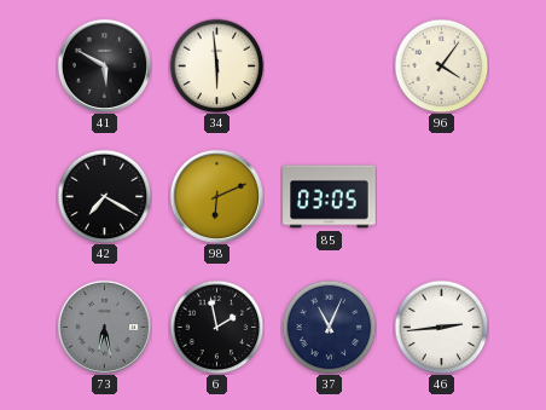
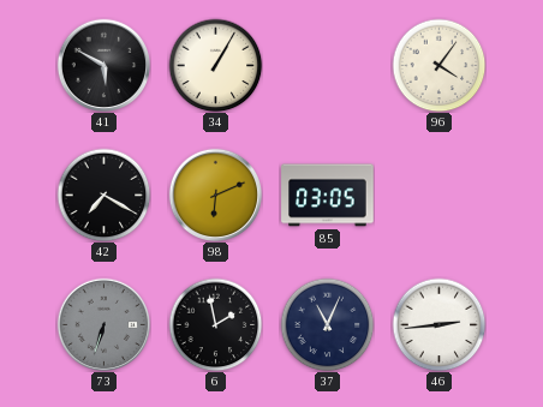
34: 5:59 -> 1:05
73: 6:28 -> 6:33
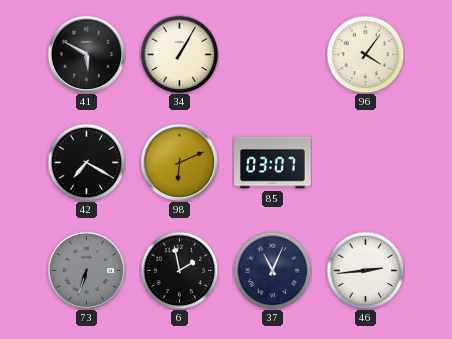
85: 03:05 -> 03:07
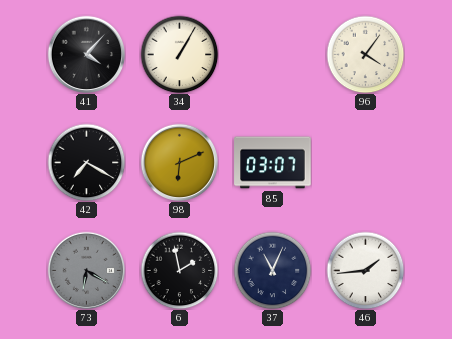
41: 5:50 -> 4:07
73: 6:33 -> 6:20
46: 2:44 -> 1:44
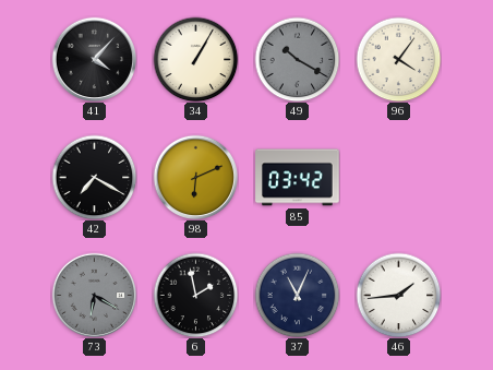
49: none -> 10:20
85: 03:07 -> 03:42
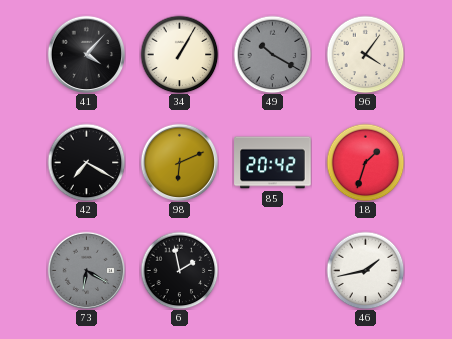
85: 03:42 -> 20:42
18: none -> 1:33
37: 11:04 -> none
46: 1:44 -> 1:43
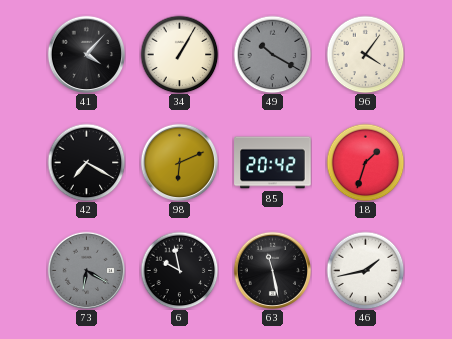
6: 1:58 -> 9:58
63: none -> 11:28
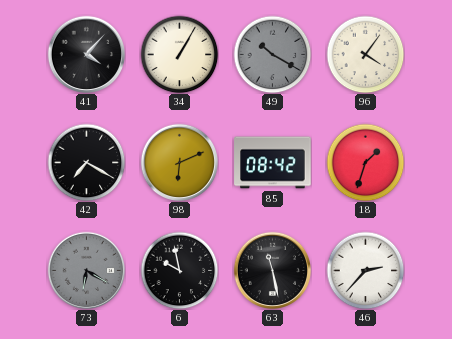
85: 20:42 -> 08:42
46: 1:43 -> 2:37
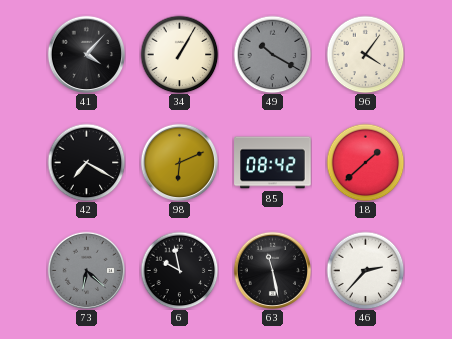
18: 1:33 -> 1:38
73: 6:20 -> 6:22
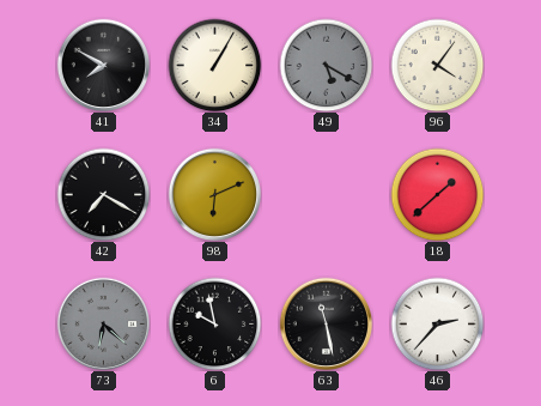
41: 4:07 -> 7:50
49: 10:20 -> 5:20
85: 08:42 -> none
